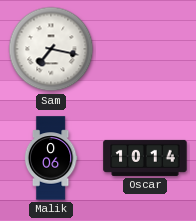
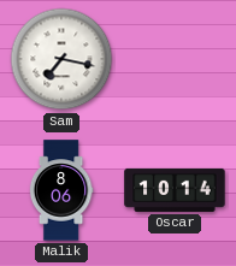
Malik: 0:06 -> 8:06
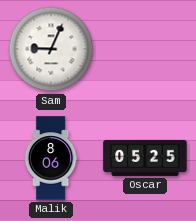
Sam: 7:17 -> 9:04
Oscar: 10:14 -> 05:25
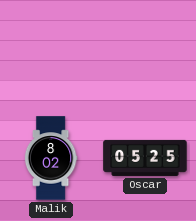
Sam: 9:04 -> none
Malik: 8:06 -> 8:02
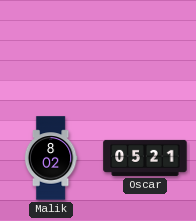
Oscar: 05:25 -> 05:21
